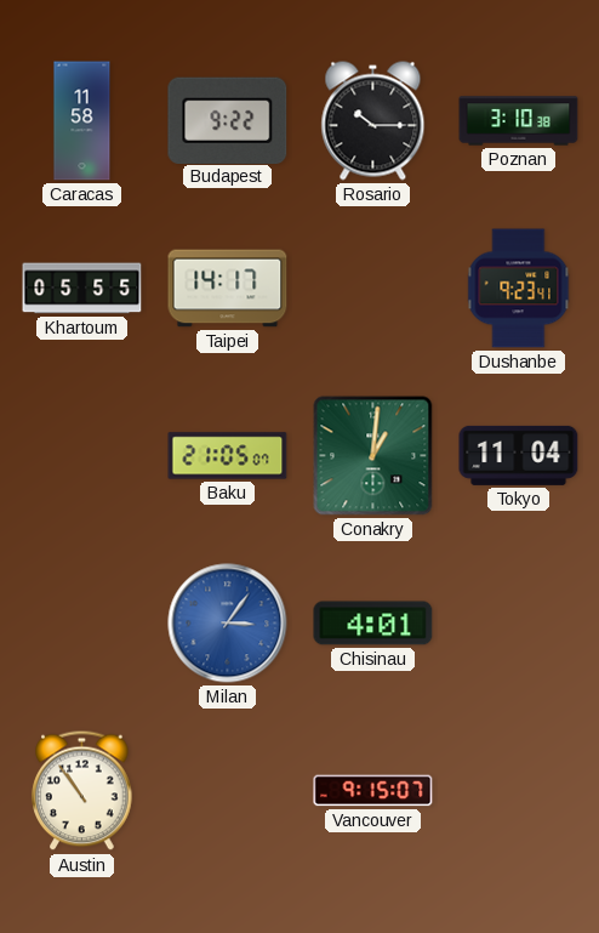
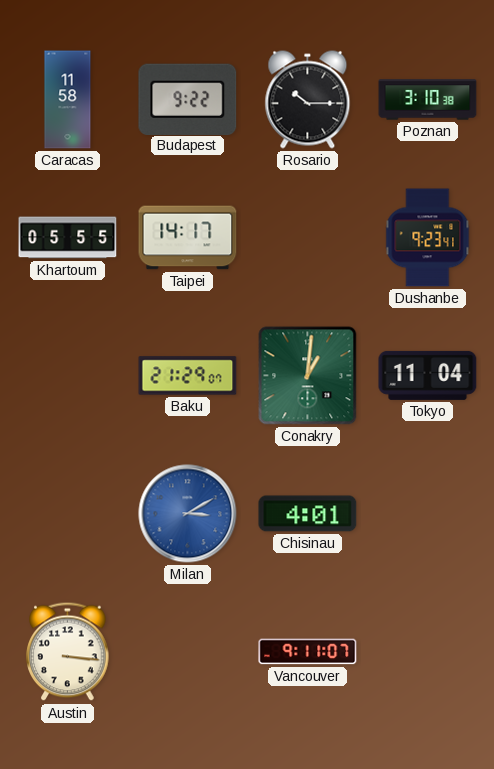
Baku: 21:05 -> 21:29
Milan: 3:06 -> 3:10
Austin: 10:54 -> 3:16
Vancouver: 9:15 -> 9:11
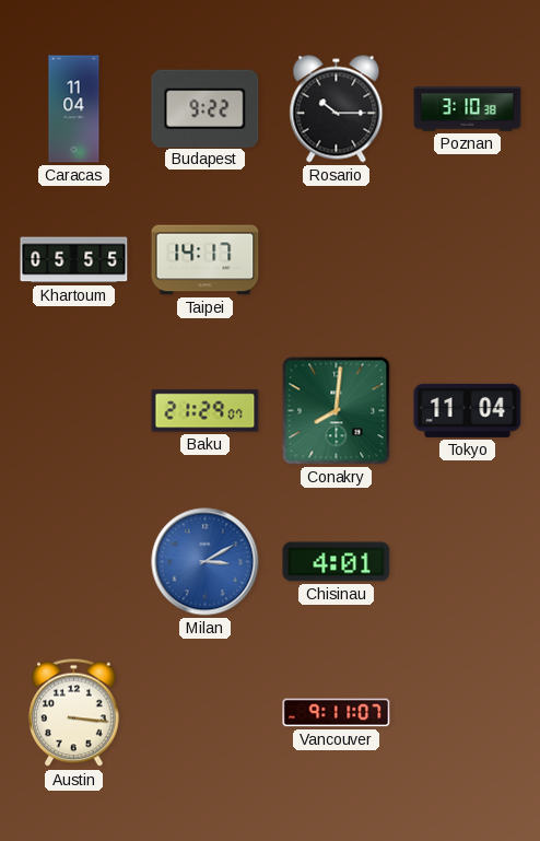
Caracas: 11:58 -> 11:04
Dushanbe: 9:23 -> none
Conakry: 1:01 -> 8:01
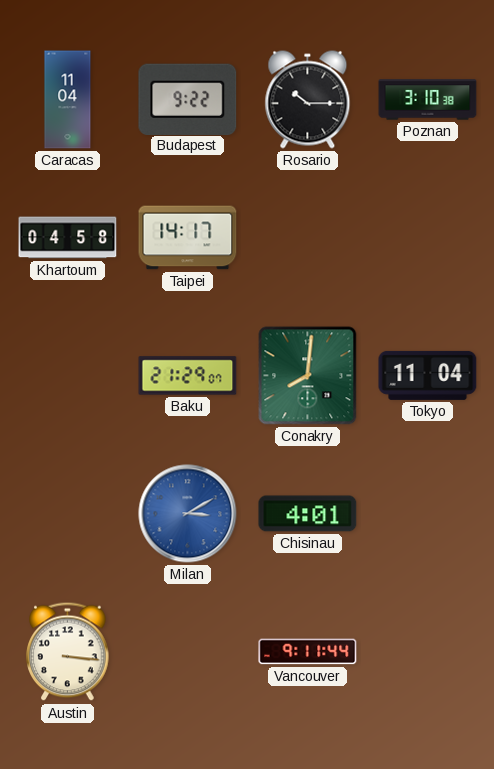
Khartoum: 05:55 -> 04:58
Vancouver: 9:11:07 -> 9:11:44
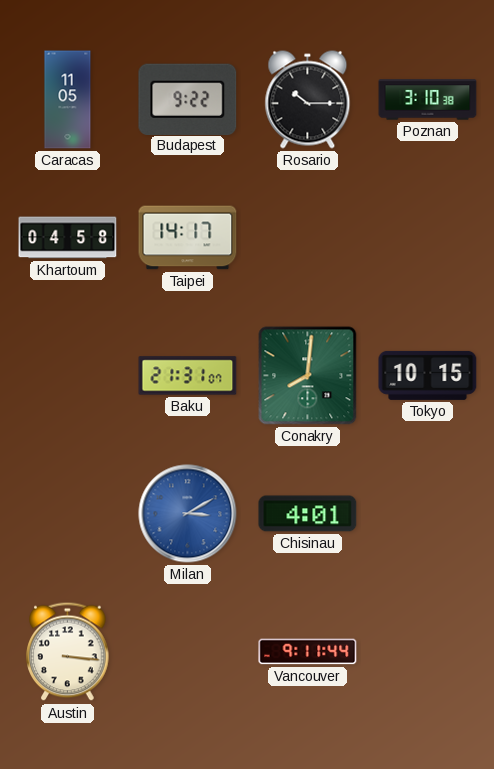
Caracas: 11:04 -> 11:05
Baku: 21:29 -> 21:31
Tokyo: 11:04 -> 10:15
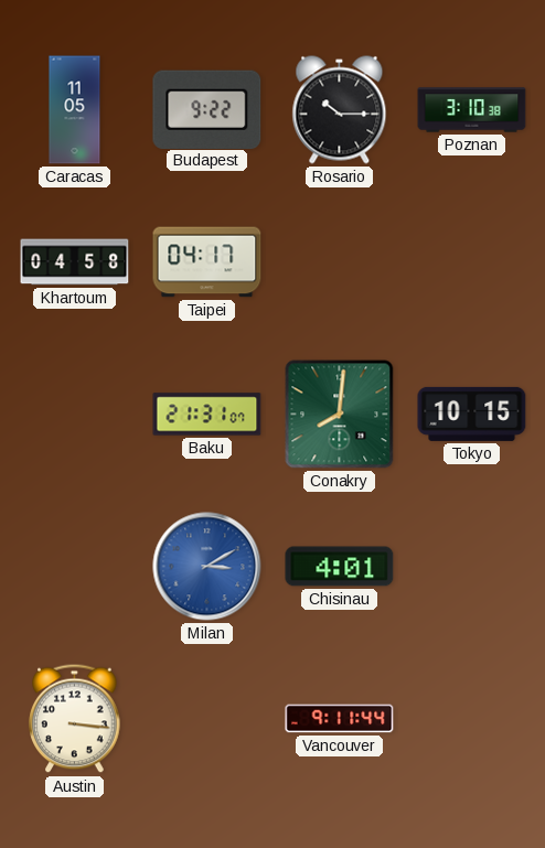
Taipei: 14:17 -> 04:17
